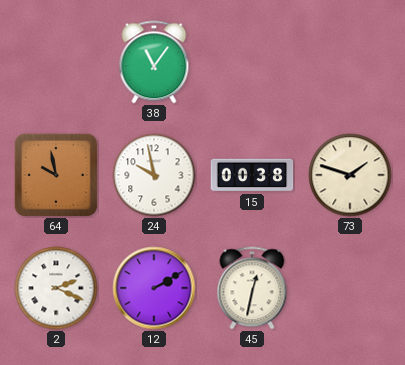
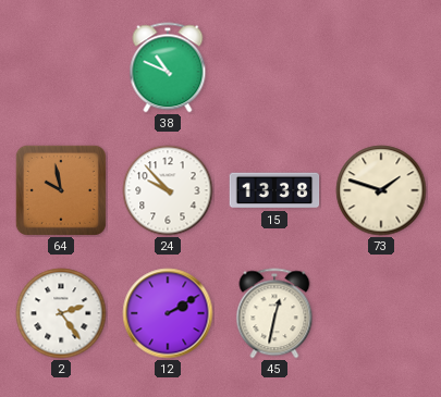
38: 11:06 -> 10:49
24: 9:58 -> 9:53
15: 00:38 -> 13:38
2: 2:19 -> 2:24
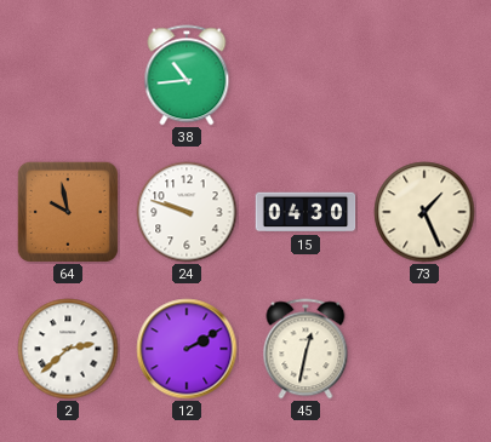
38: 10:49 -> 10:44
24: 9:53 -> 9:48
15: 13:38 -> 04:30
73: 1:48 -> 1:26
2: 2:24 -> 2:38
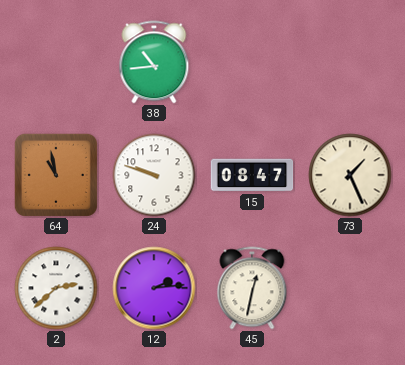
64: 9:58 -> 10:58
15: 04:30 -> 08:47
12: 2:10 -> 2:14
